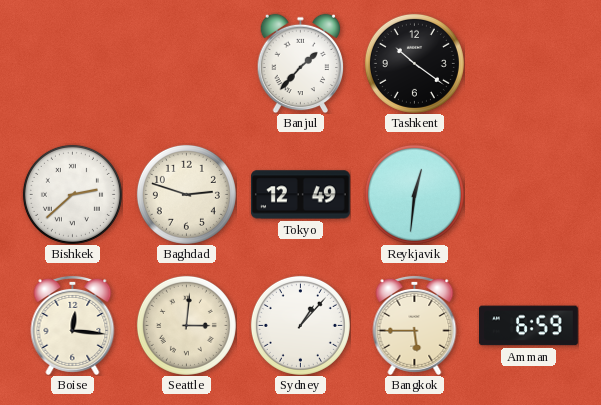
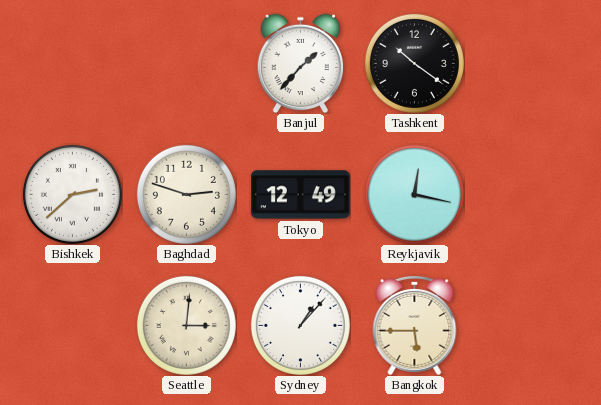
Reykjavik: 12:31 -> 12:17
Boise: 12:16 -> none
Amman: 6:59 -> none
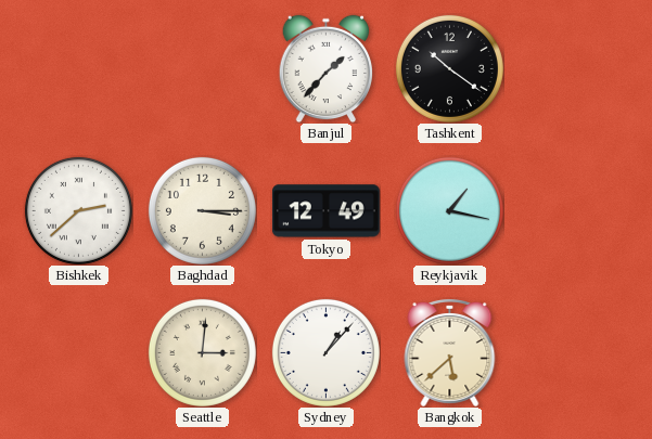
Baghdad: 2:48 -> 3:15
Reykjavik: 12:17 -> 1:17
Bangkok: 5:45 -> 5:38
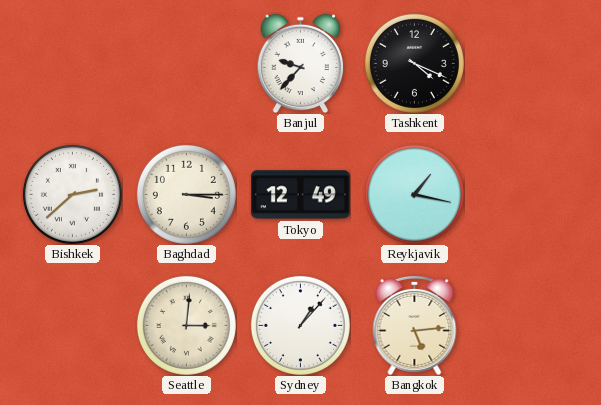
Banjul: 1:37 -> 9:37
Tashkent: 10:21 -> 4:19
Bangkok: 5:38 -> 5:14
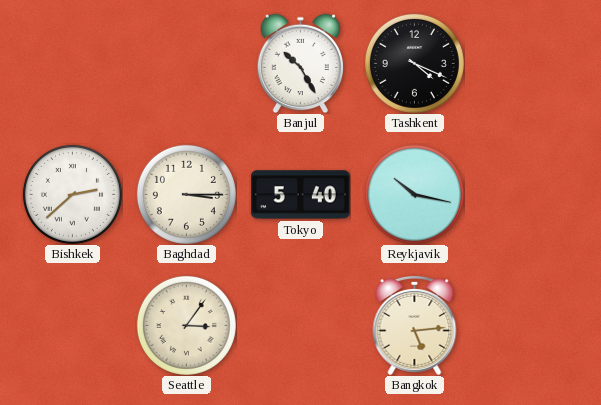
Banjul: 9:37 -> 10:25
Tokyo: 12:49 -> 5:40
Reykjavik: 1:17 -> 10:17
Seattle: 3:01 -> 3:06
Sydney: 1:07 -> none
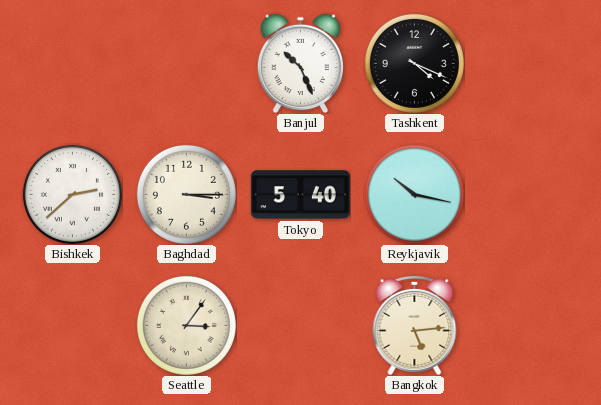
Banjul: 10:25 -> 10:26
